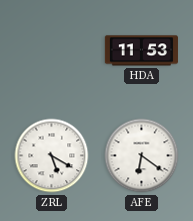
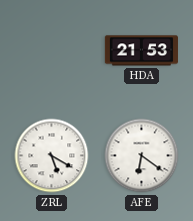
HDA: 11:53 -> 21:53
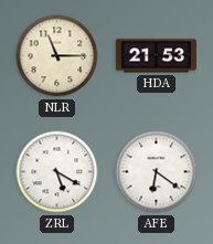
NLR: none -> 11:15
